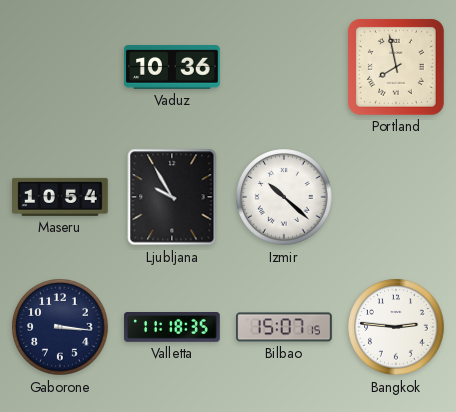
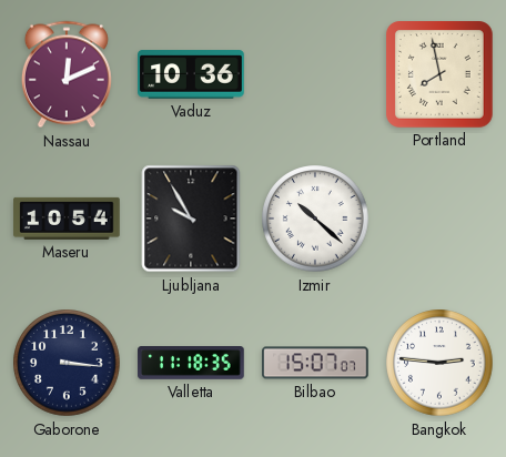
Nassau: none -> 12:11
Bilbao: 15:07:15 -> 15:07:07
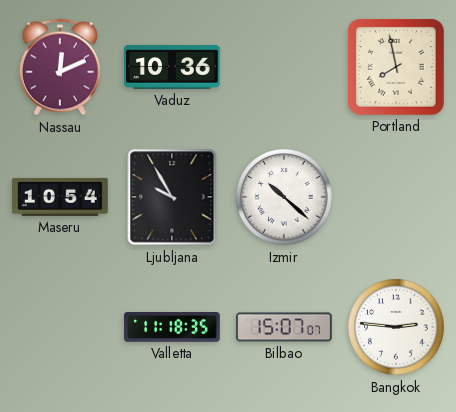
Gaborone: 3:16 -> none
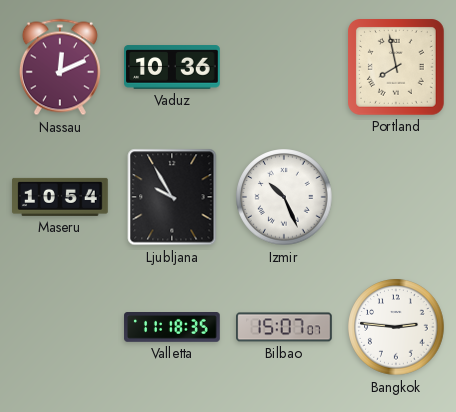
Izmir: 10:22 -> 10:26
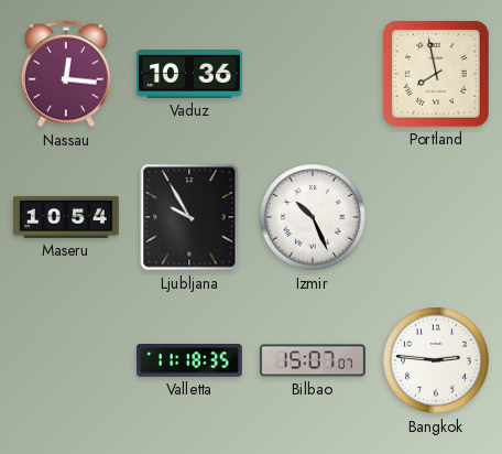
Nassau: 12:11 -> 12:16
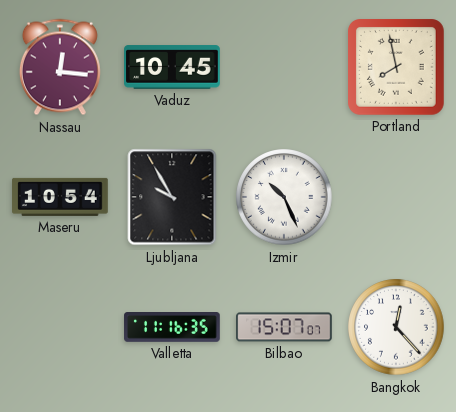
Vaduz: 10:36 -> 10:45
Valletta: 11:18 -> 11:16
Bangkok: 2:46 -> 12:23
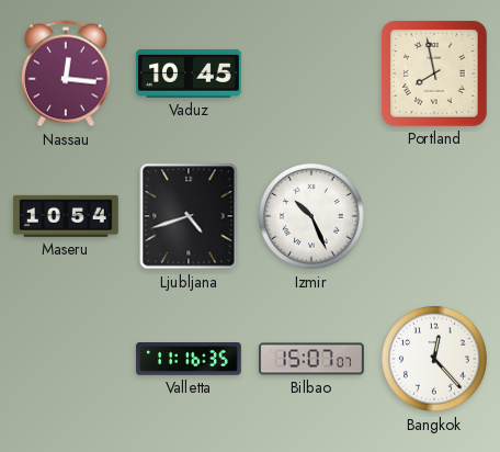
Ljubljana: 9:55 -> 4:42
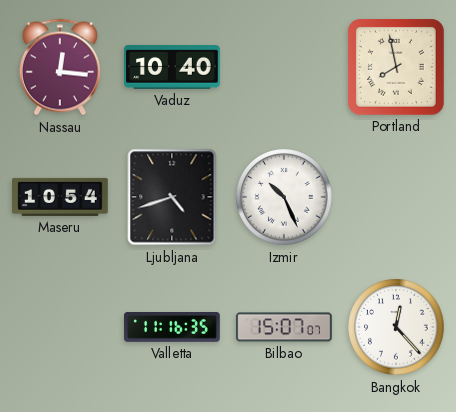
Vaduz: 10:45 -> 10:40
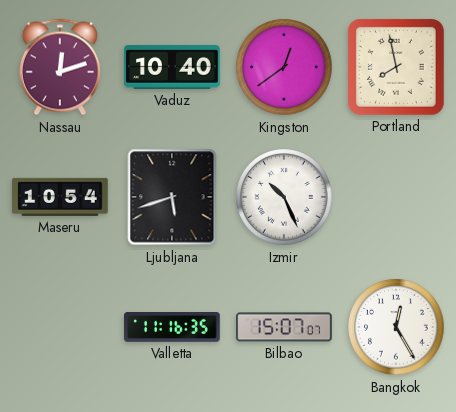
Nassau: 12:16 -> 12:12
Kingston: none -> 12:39
Ljubljana: 4:42 -> 5:42
Bangkok: 12:23 -> 12:25
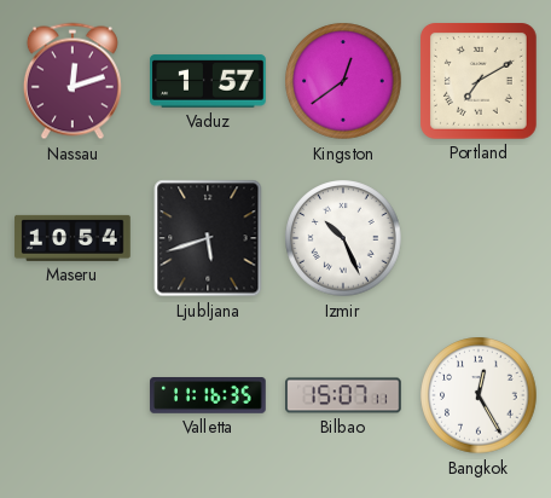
Vaduz: 10:40 -> 1:57
Portland: 7:58 -> 7:10
Bilbao: 15:07:07 -> 15:07:11
